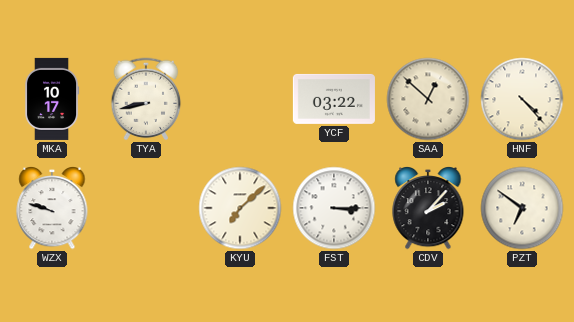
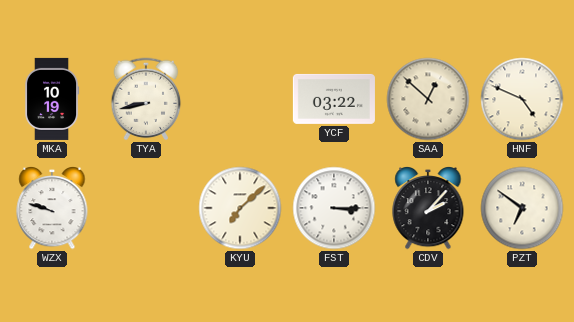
MKA: 10:17 -> 10:19
HNF: 4:23 -> 4:49
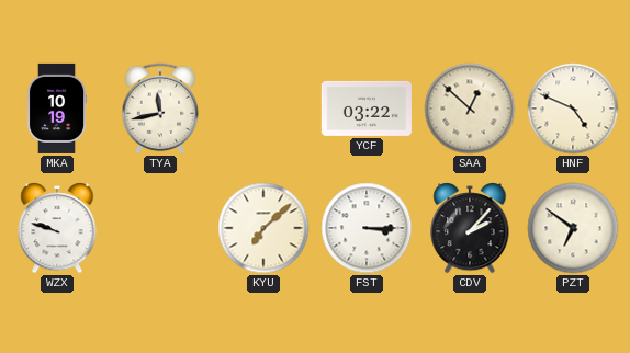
TYA: 8:43 -> 11:43
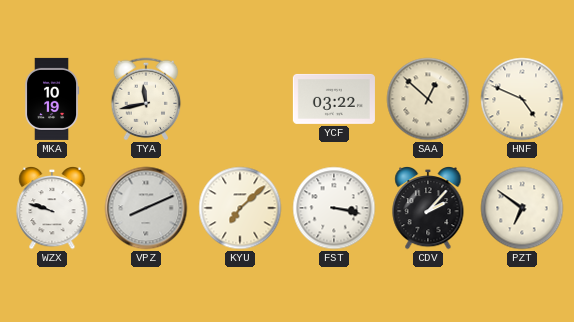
VPZ: none -> 8:11
FST: 3:15 -> 3:17
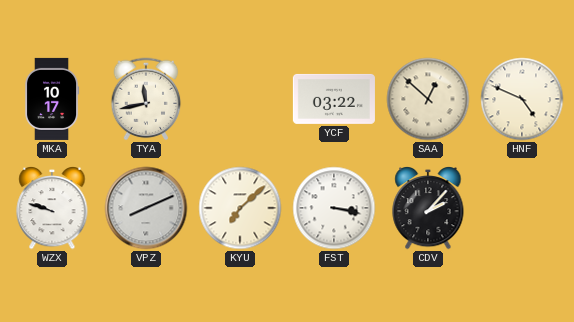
MKA: 10:19 -> 10:17
PZT: 6:51 -> none
